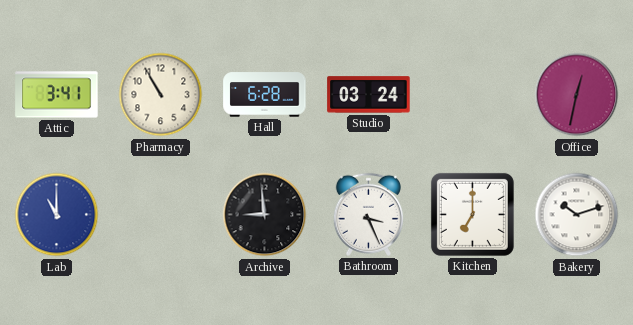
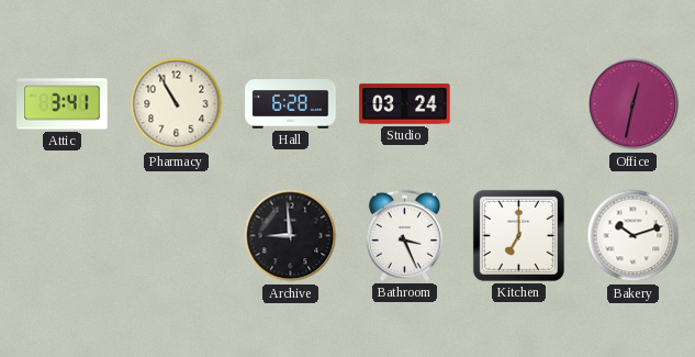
Lab: 11:00 -> none
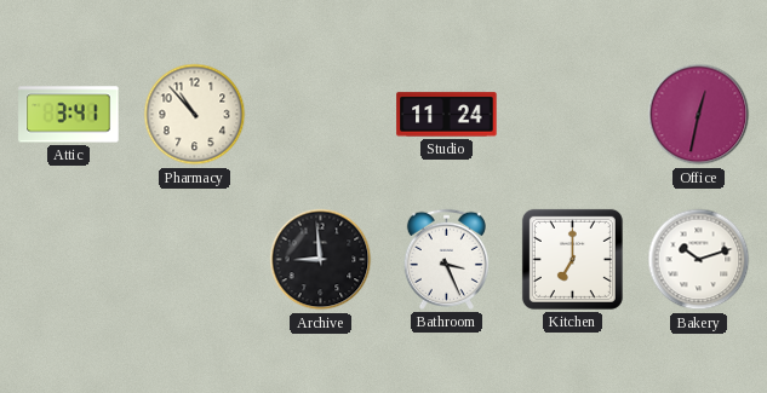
Pharmacy: 10:55 -> 10:53
Hall: 6:28 -> none
Studio: 03:24 -> 11:24
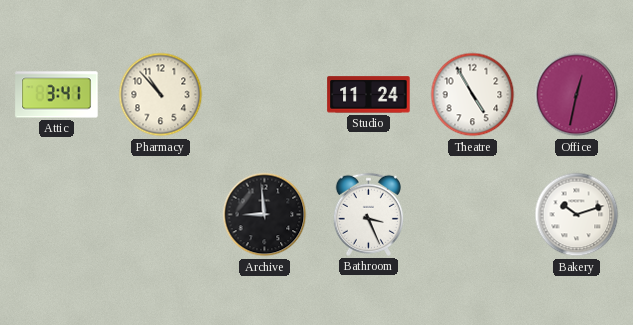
Theatre: none -> 4:55
Kitchen: 7:00 -> none
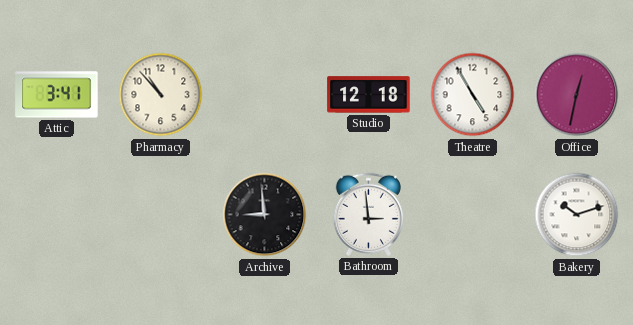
Studio: 11:24 -> 12:18
Bathroom: 3:26 -> 2:59
